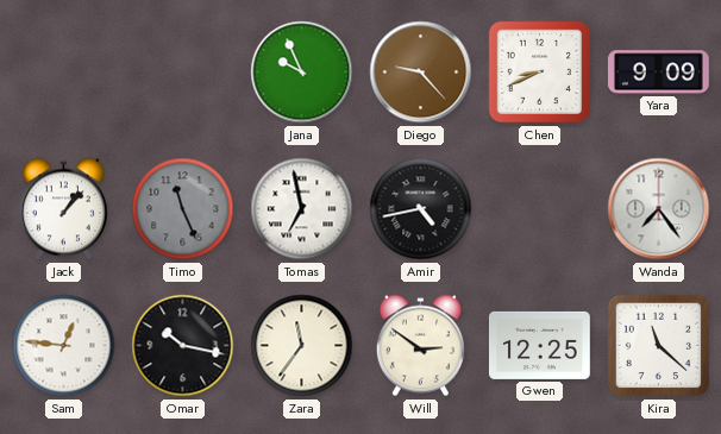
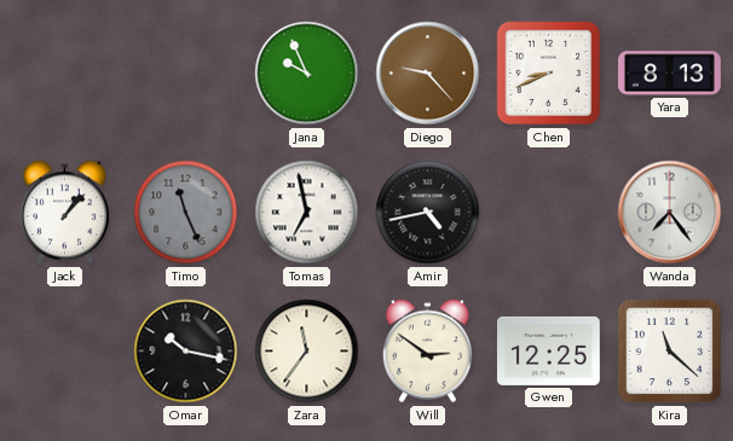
Yara: 9:09 -> 8:13
Sam: 12:46 -> none
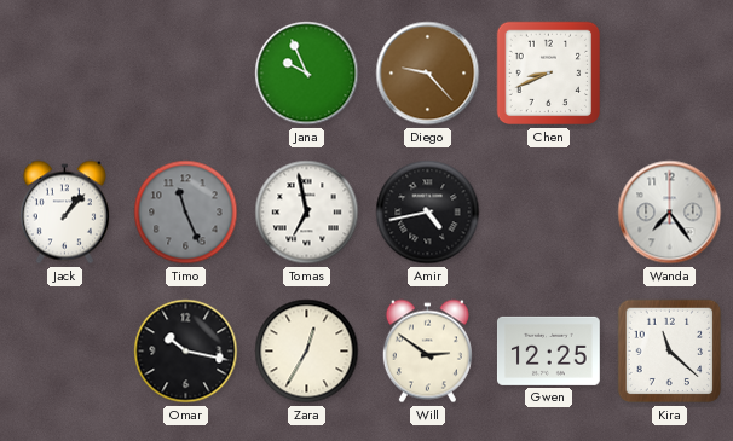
Yara: 8:13 -> none
Zara: 11:36 -> 12:35
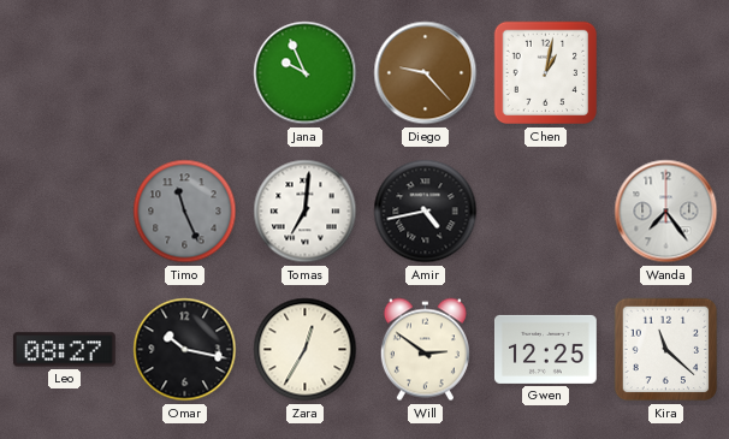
Chen: 8:41 -> 1:02
Jack: 1:07 -> none
Tomas: 6:58 -> 7:01
Leo: none -> 08:27
